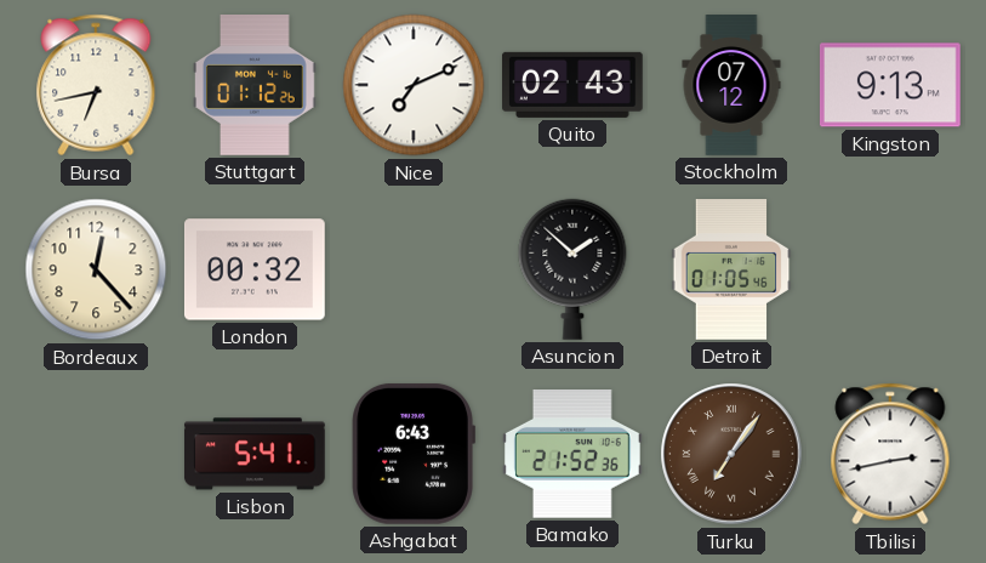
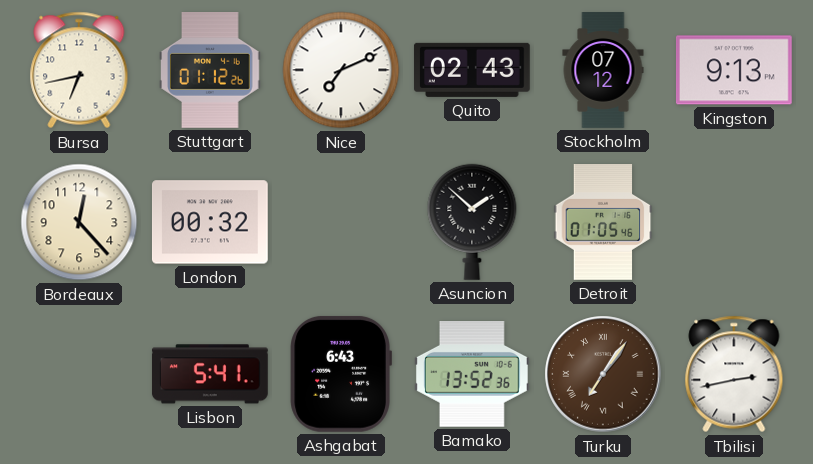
Bamako: 21:52 -> 13:52
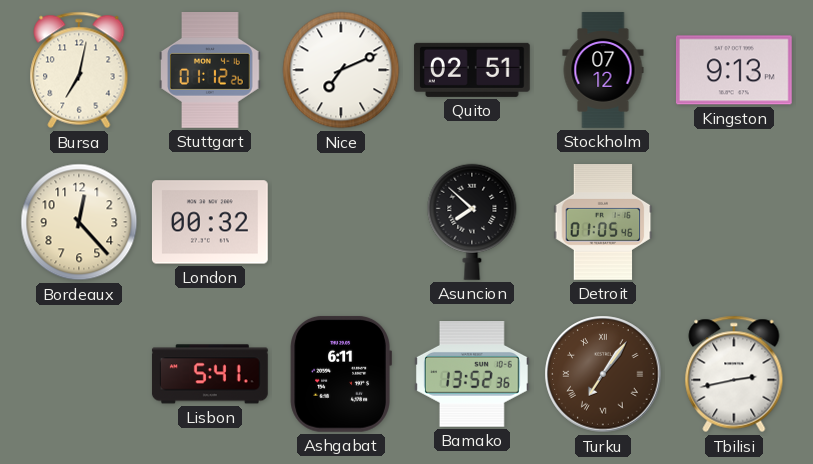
Bursa: 6:43 -> 7:02
Quito: 02:43 -> 02:51
Asuncion: 1:52 -> 7:52
Ashgabat: 6:43 -> 6:11
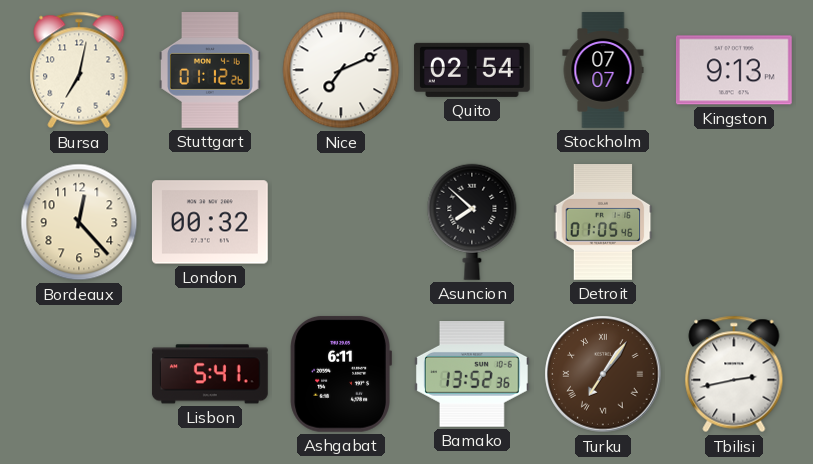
Quito: 02:51 -> 02:54
Stockholm: 07:12 -> 07:07
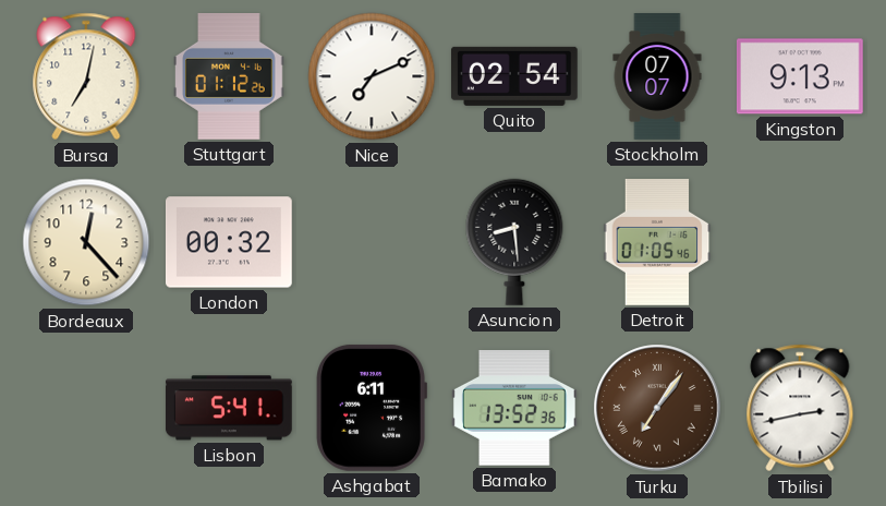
Asuncion: 7:52 -> 8:29
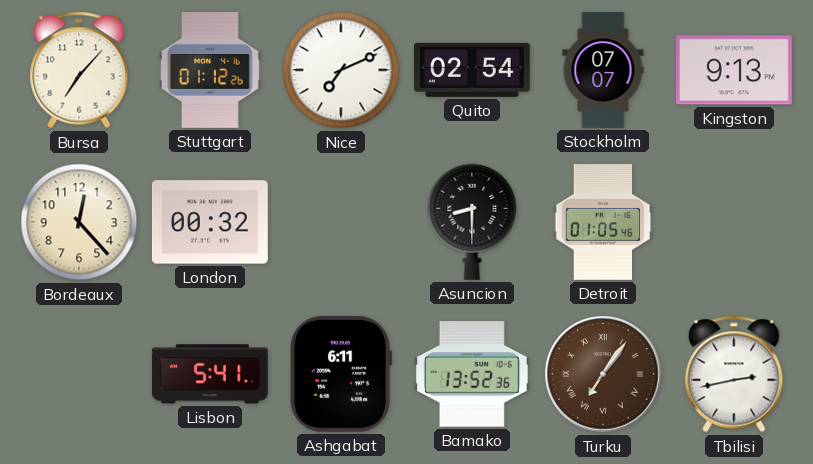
Bursa: 7:02 -> 7:07
Asuncion: 8:29 -> 8:30
